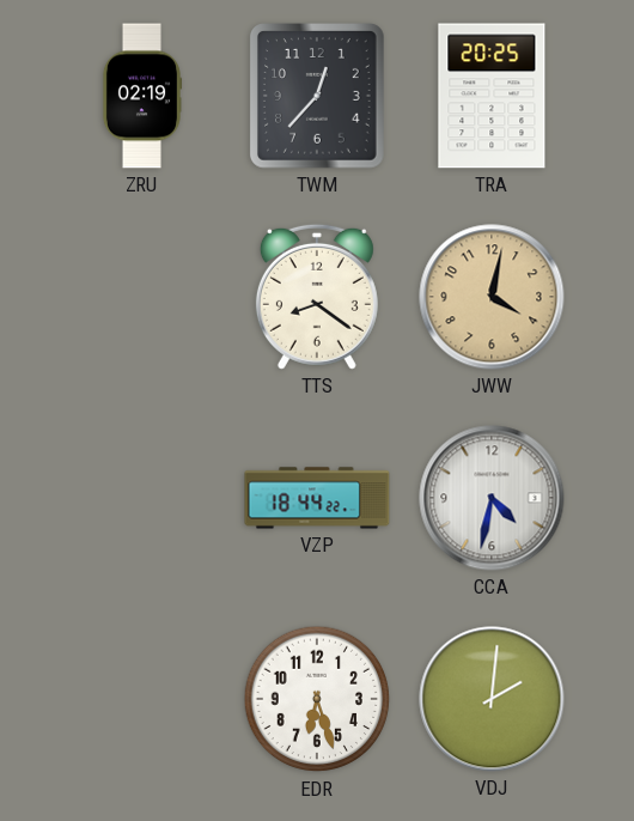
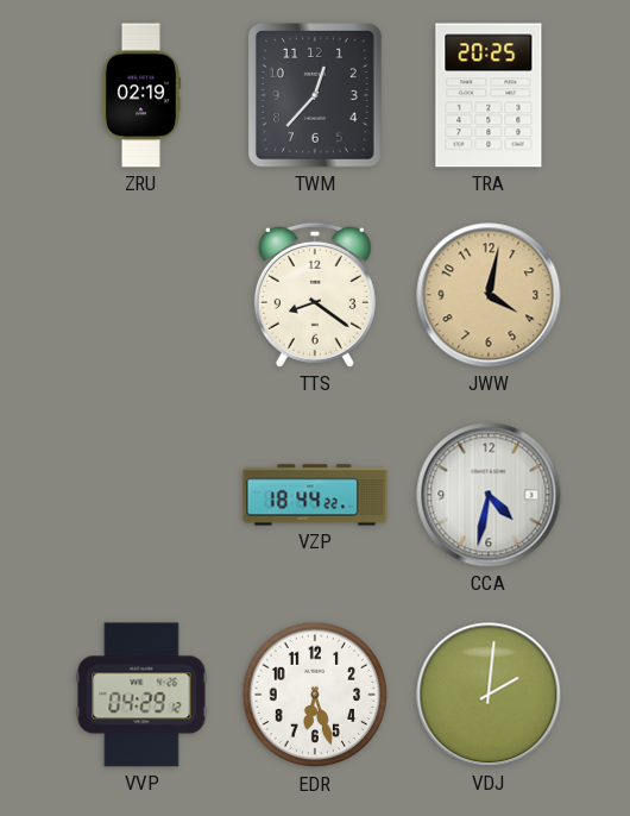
VVP: none -> 04:29
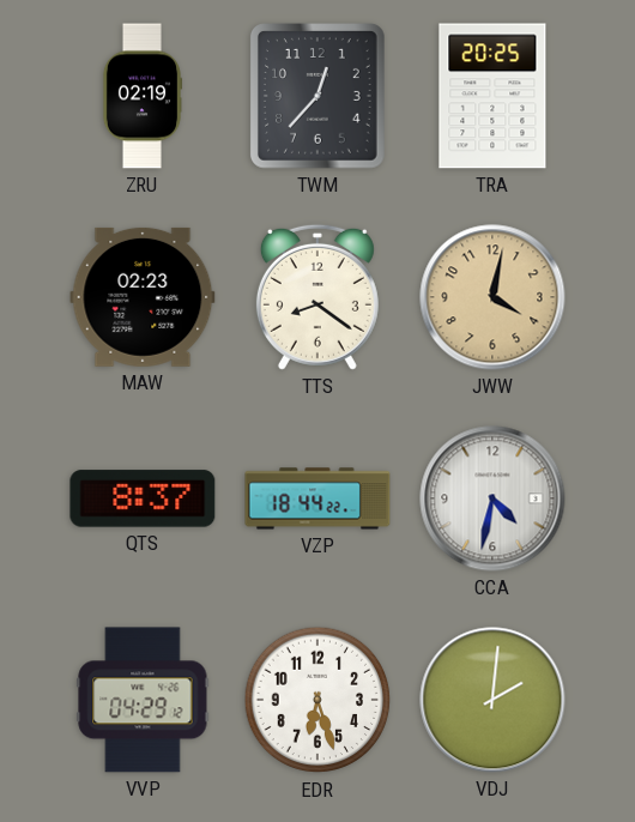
MAW: none -> 02:23
QTS: none -> 8:37
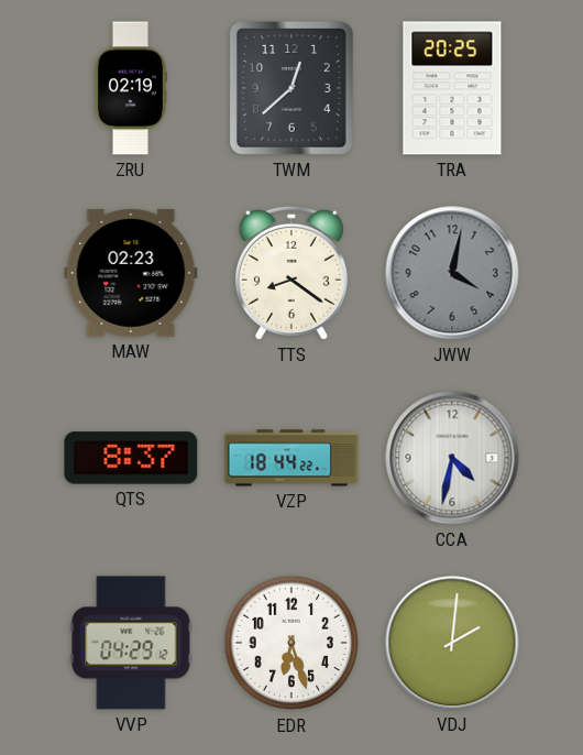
TWM: 12:37 -> 12:38
JWW dial: champagne -> grey
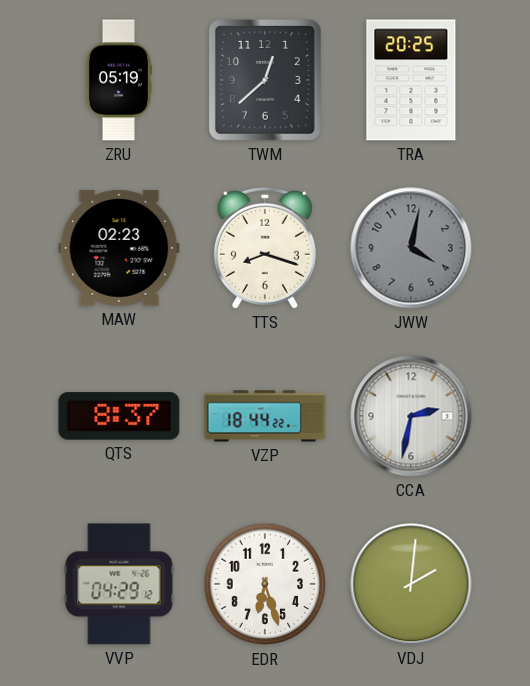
ZRU: 02:19 -> 05:19
TTS: 8:21 -> 8:18
CCA: 4:32 -> 2:32
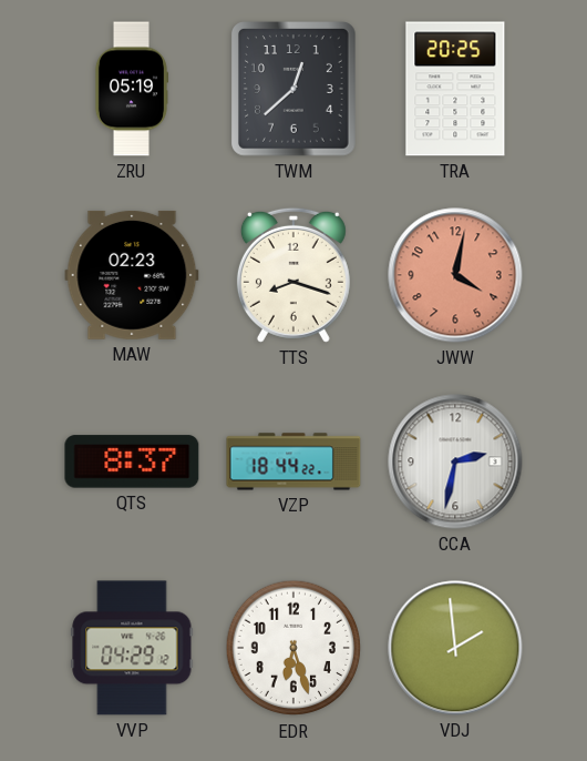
JWW dial: grey -> salmon
VDJ: 2:01 -> 1:59
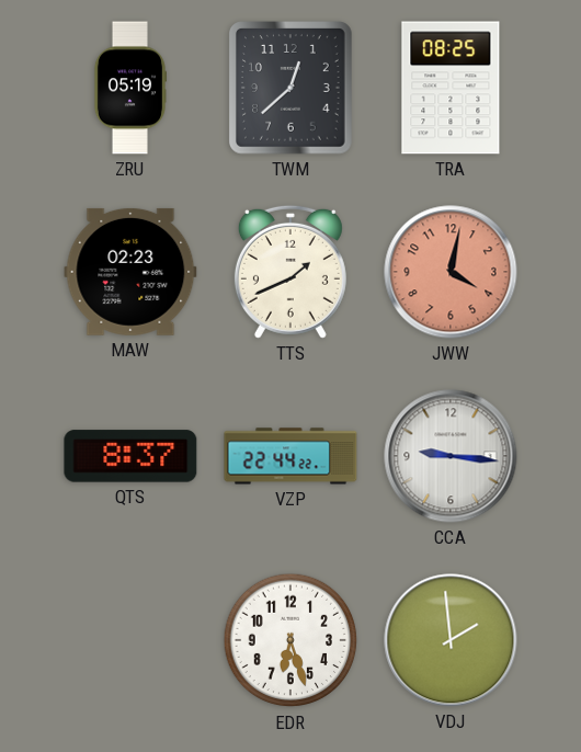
TRA: 20:25 -> 08:25
TTS: 8:18 -> 1:41
VZP: 18:44 -> 22:44
CCA: 2:32 -> 9:16
VVP: 04:29 -> none
